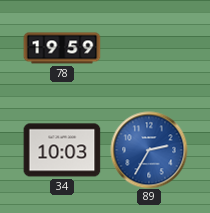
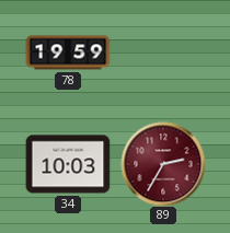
89 dial: blue -> burgundy
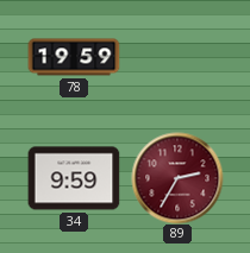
34: 10:03 -> 9:59
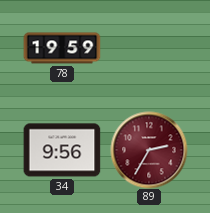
34: 9:59 -> 9:56
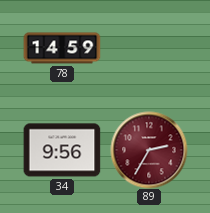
78: 19:59 -> 14:59
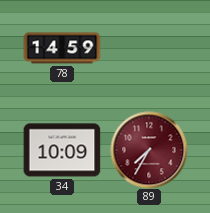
34: 9:56 -> 10:09
89: 2:35 -> 7:35
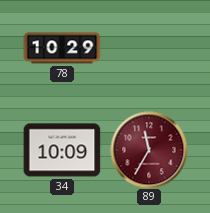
78: 14:59 -> 10:29
89: 7:35 -> 11:35
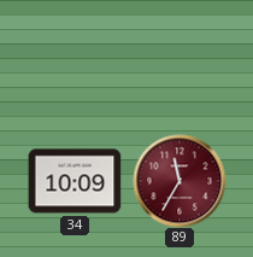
78: 10:29 -> none
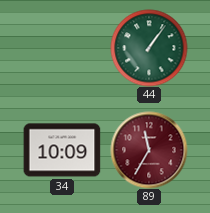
44: none -> 1:06
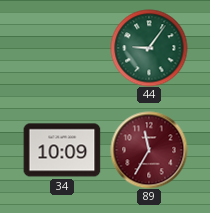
44: 1:06 -> 9:06
